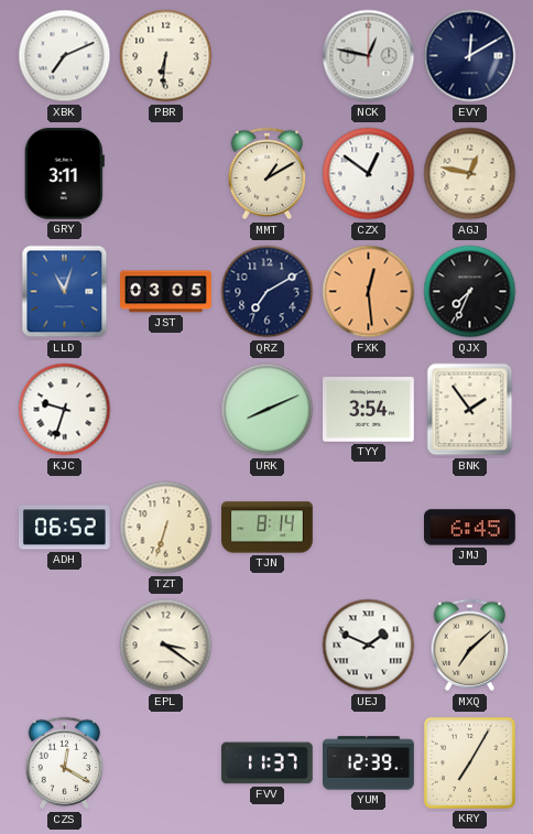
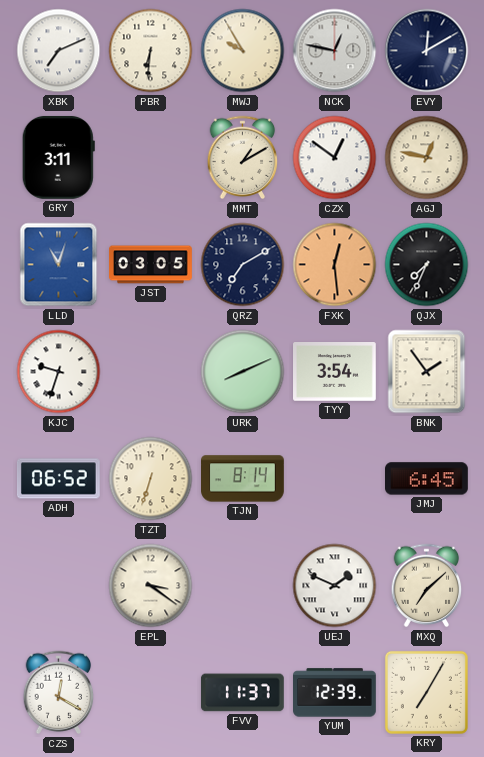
MWJ: none -> 9:55
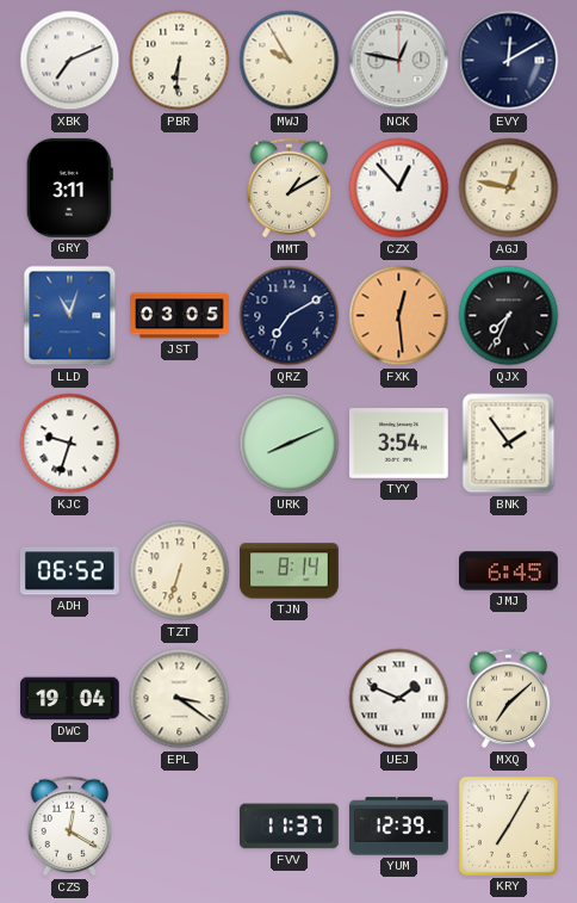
CZX: 12:51 -> 12:53
DWC: none -> 19:04
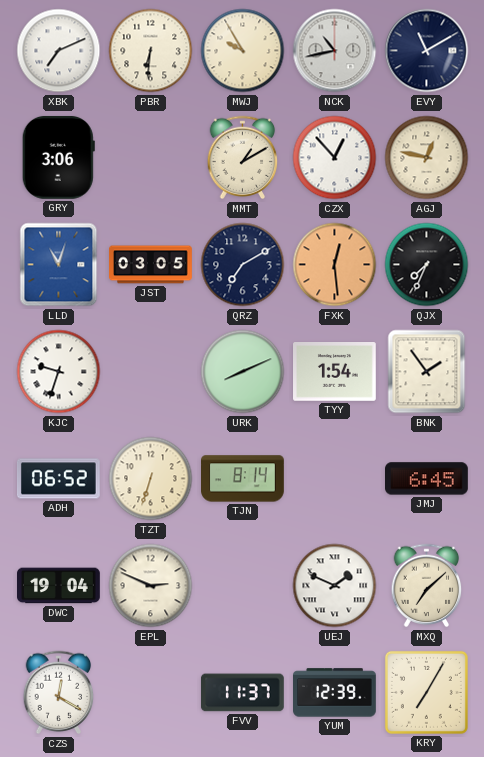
NCK: 12:47 -> 10:43
EVY: 12:10 -> 11:10
GRY: 3:11 -> 3:06
TYY: 3:54 -> 1:54
EPL: 3:21 -> 2:49
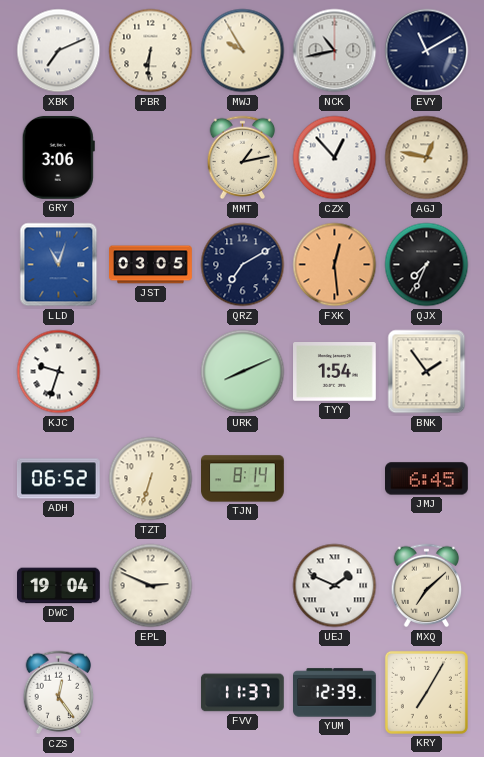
MMT: 1:10 -> 1:13
CZS: 12:20 -> 12:24
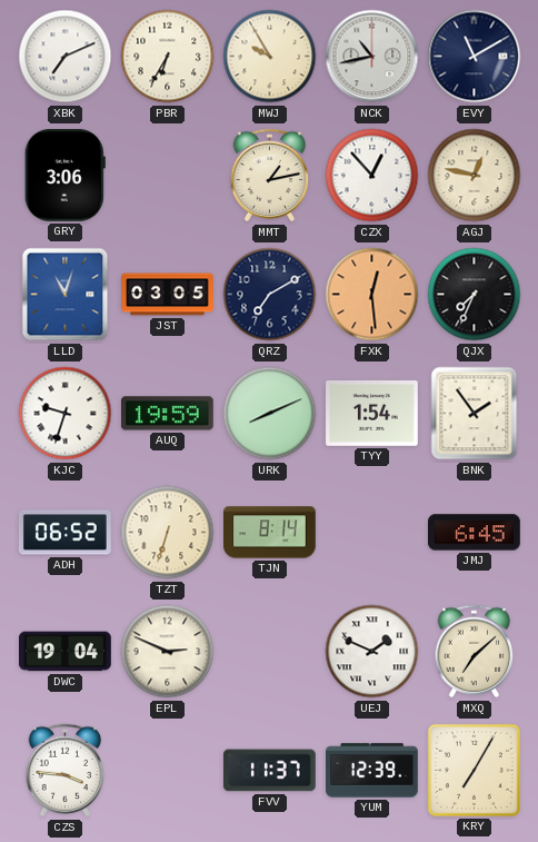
PBR: 6:31 -> 6:35
AUQ: none -> 19:59
CZS: 12:24 -> 3:46
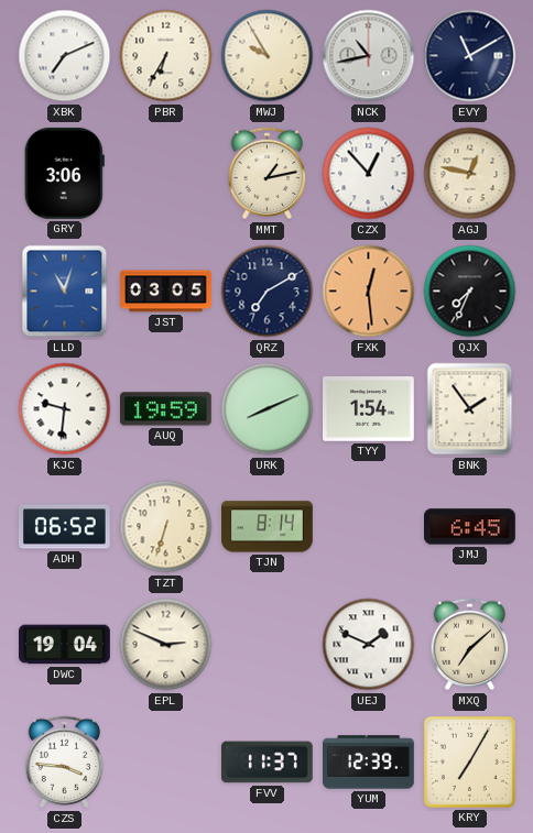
KJC: 9:33 -> 9:31
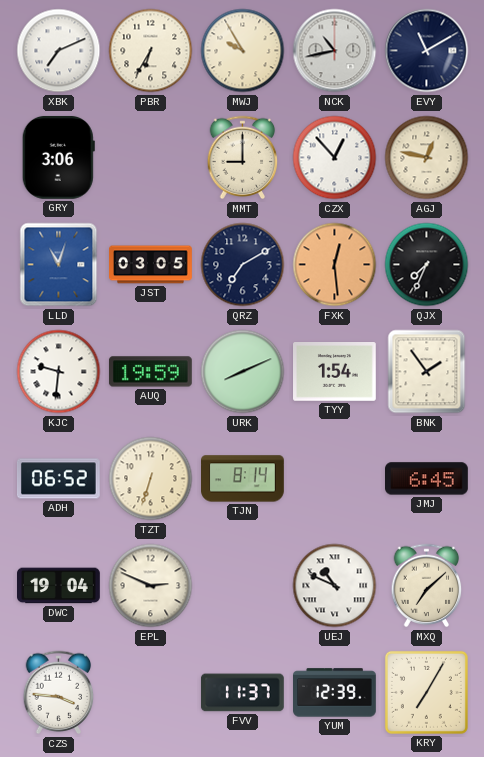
MMT: 1:13 -> 9:00
UEJ: 1:49 -> 10:49
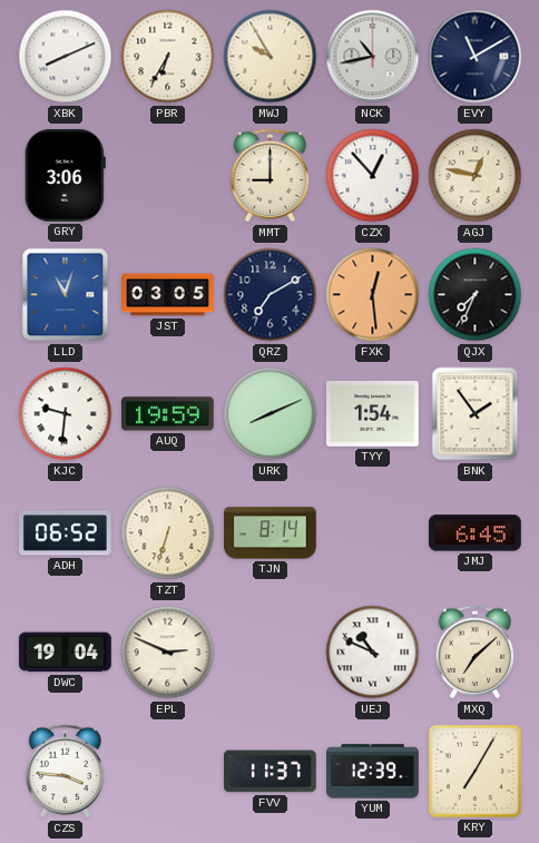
XBK: 7:11 -> 8:11
